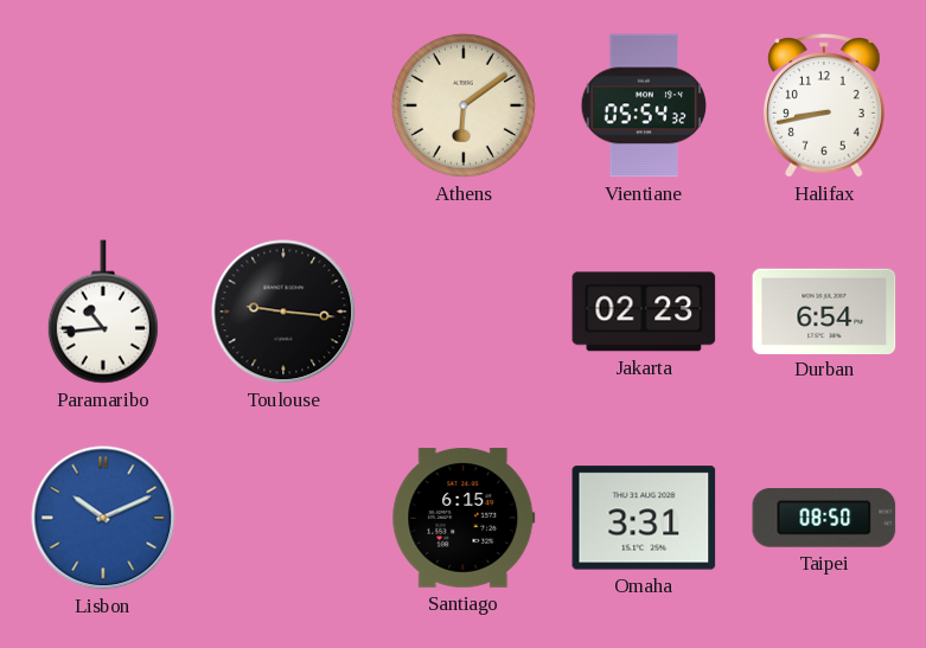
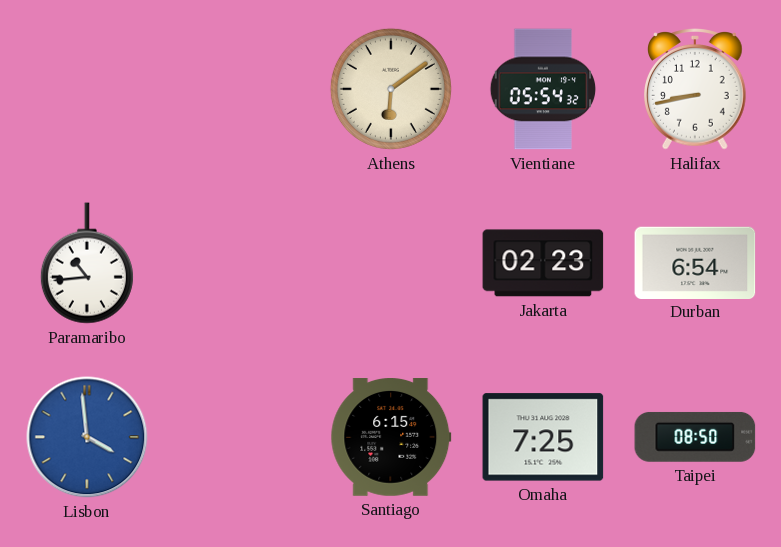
Toulouse: 9:16 -> none
Lisbon: 10:11 -> 3:59
Omaha: 3:31 -> 7:25
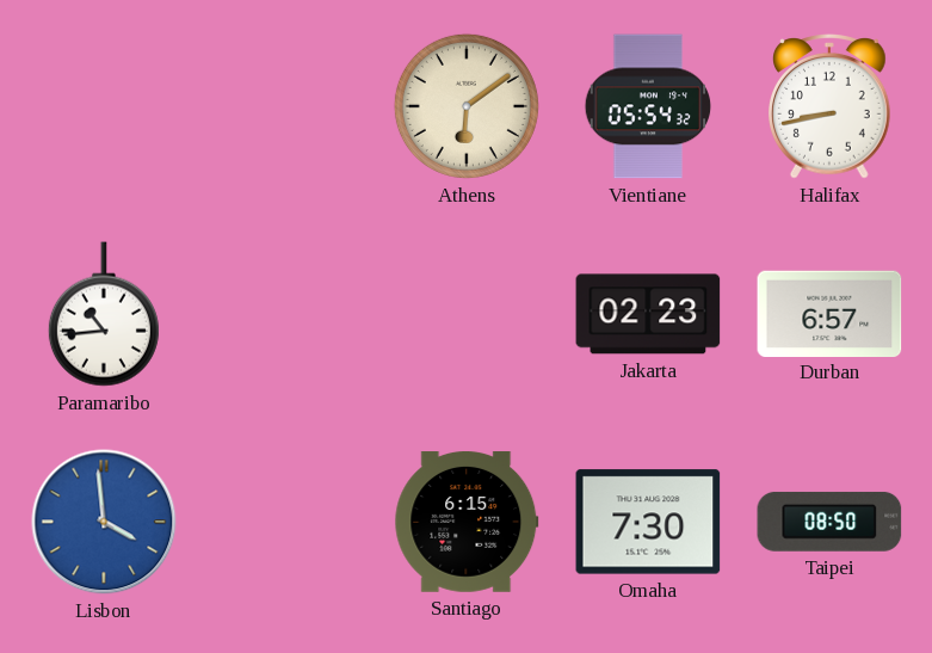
Durban: 6:54 -> 6:57
Omaha: 7:25 -> 7:30
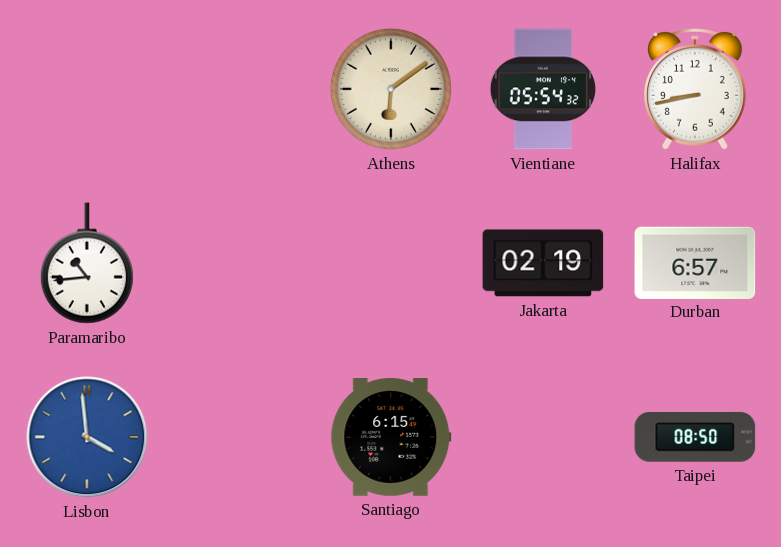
Jakarta: 02:23 -> 02:19
Omaha: 7:30 -> none
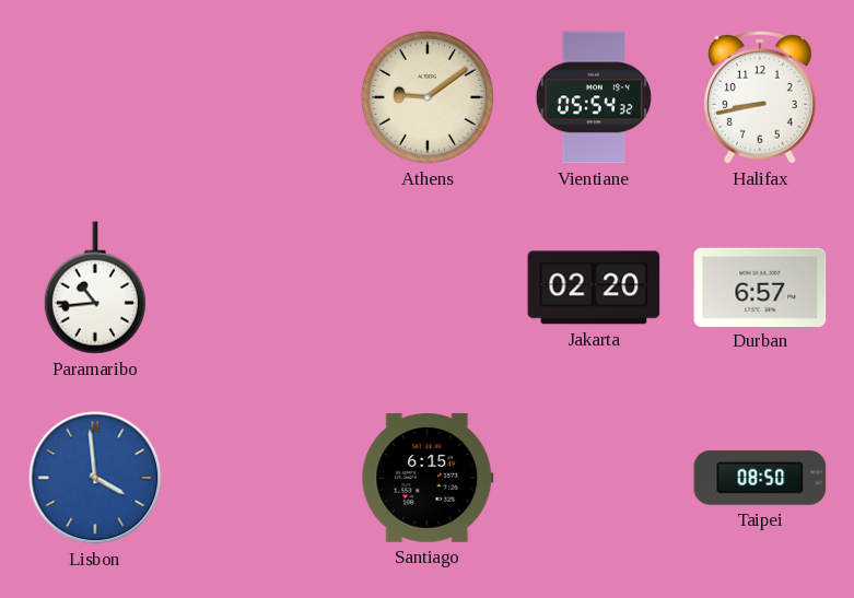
Athens: 6:09 -> 9:09
Jakarta: 02:19 -> 02:20
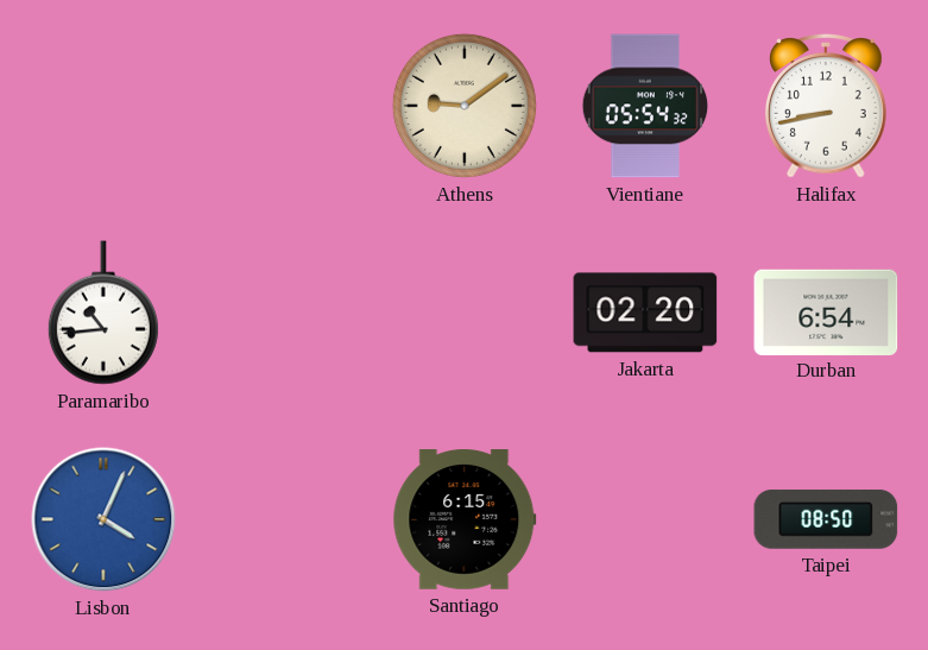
Durban: 6:57 -> 6:54
Lisbon: 3:59 -> 4:04
